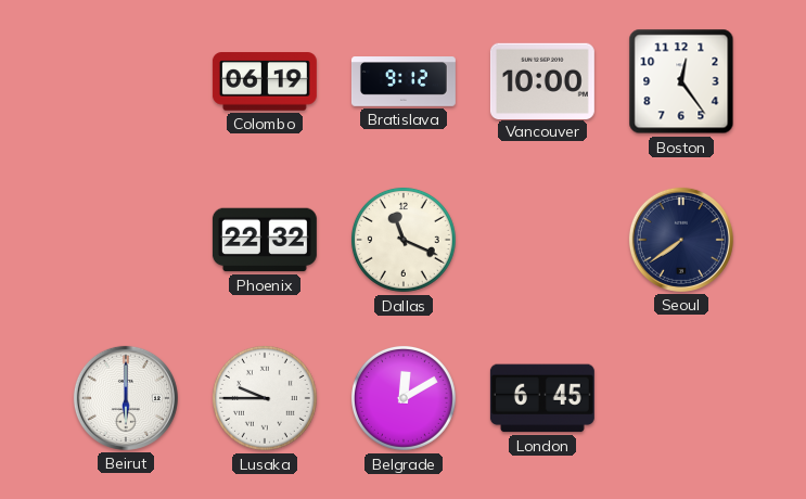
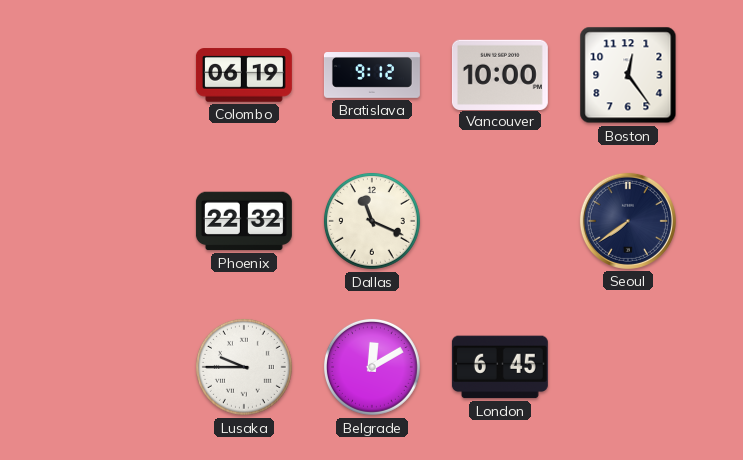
Beirut: 6:00 -> none
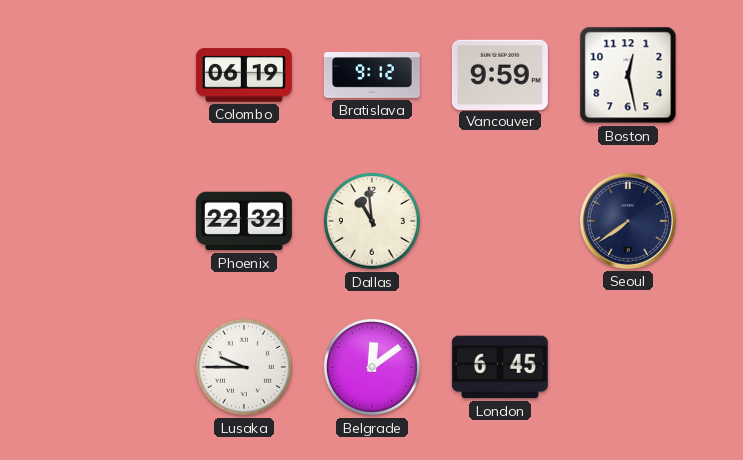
Vancouver: 10:00 -> 9:59
Boston: 12:24 -> 12:28
Dallas: 11:19 -> 10:59
Belgrade: 12:10 -> 12:09
